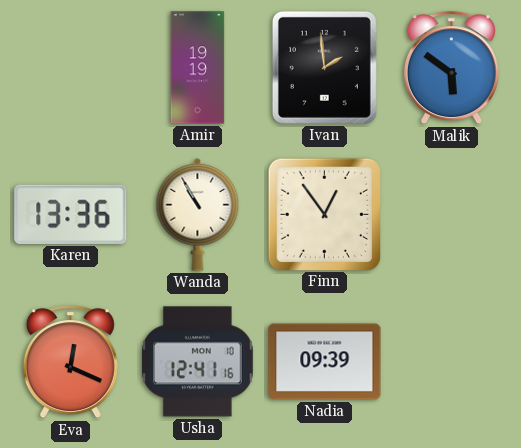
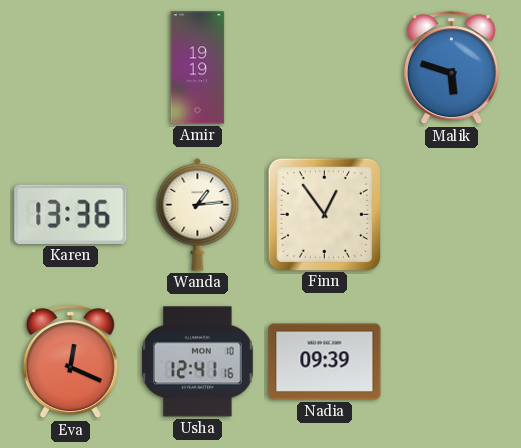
Ivan: 1:59 -> none
Malik: 5:51 -> 5:48
Wanda: 10:55 -> 1:14
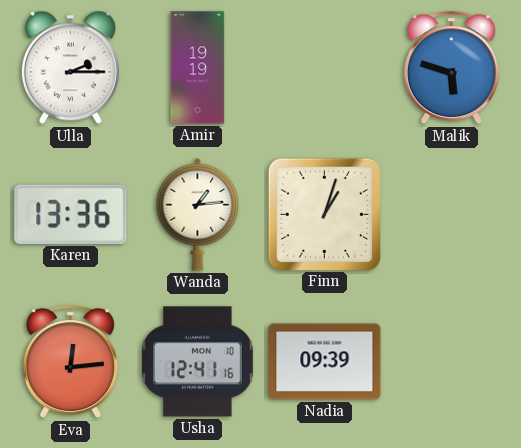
Ulla: none -> 2:15
Finn: 12:54 -> 1:03
Eva: 12:19 -> 12:14
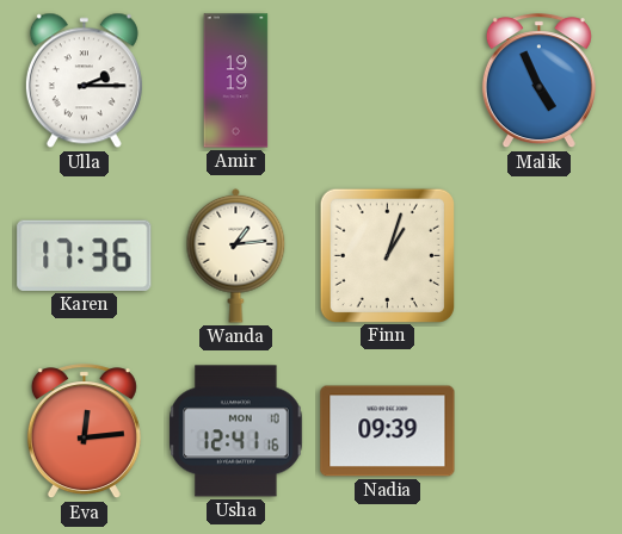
Malik: 5:48 -> 4:56
Karen: 13:36 -> 17:36
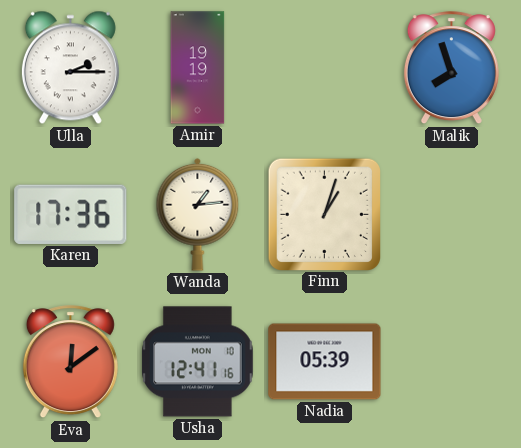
Malik: 4:56 -> 7:57
Eva: 12:14 -> 12:09
Nadia: 09:39 -> 05:39
